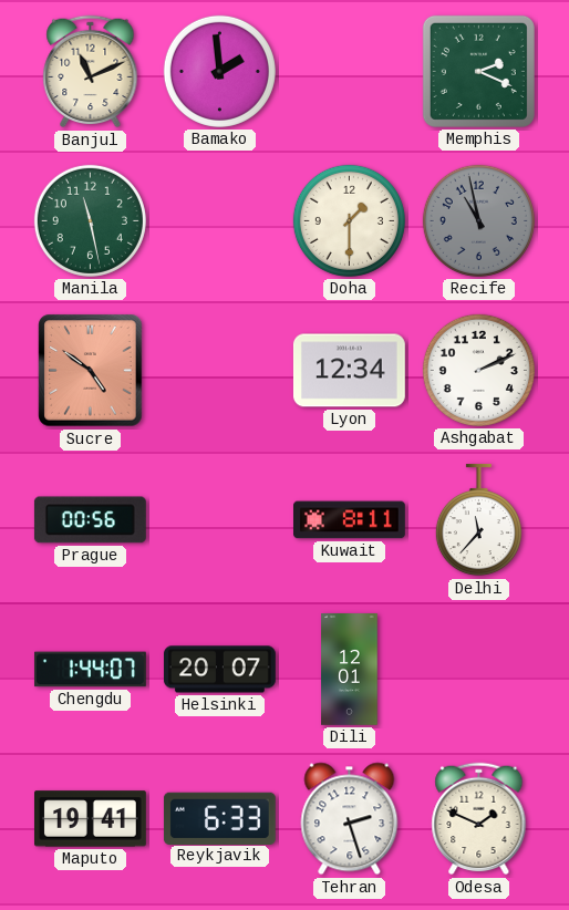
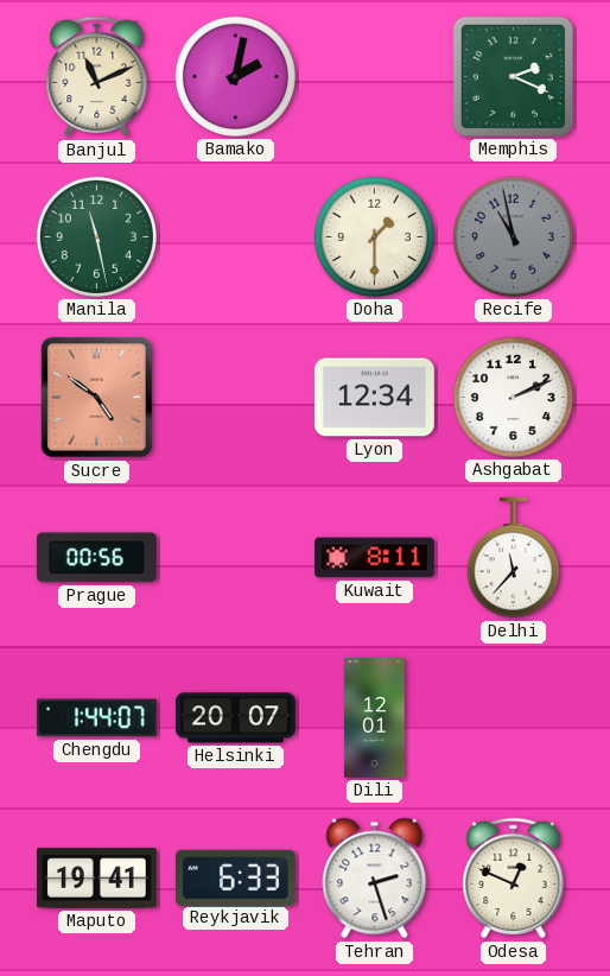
Bamako: 1:59 -> 2:02
Odesa: 1:49 -> 12:49
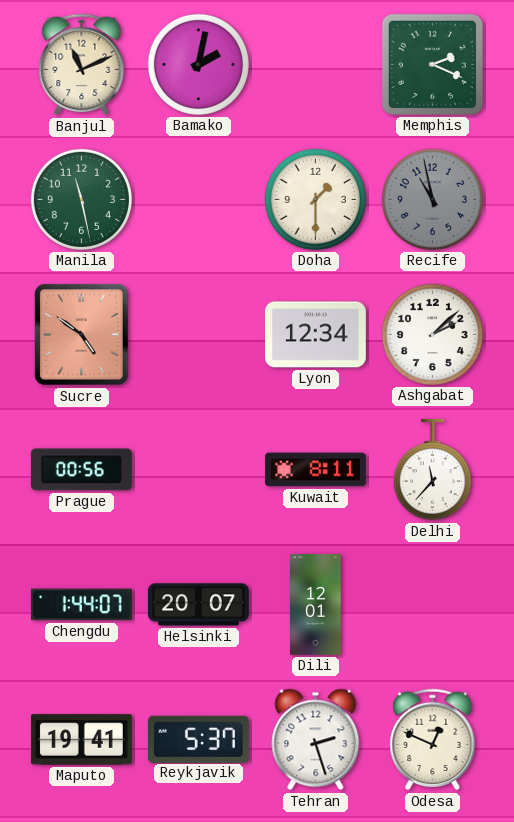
Ashgabat: 2:11 -> 2:08
Reykjavik: 6:33 -> 5:37
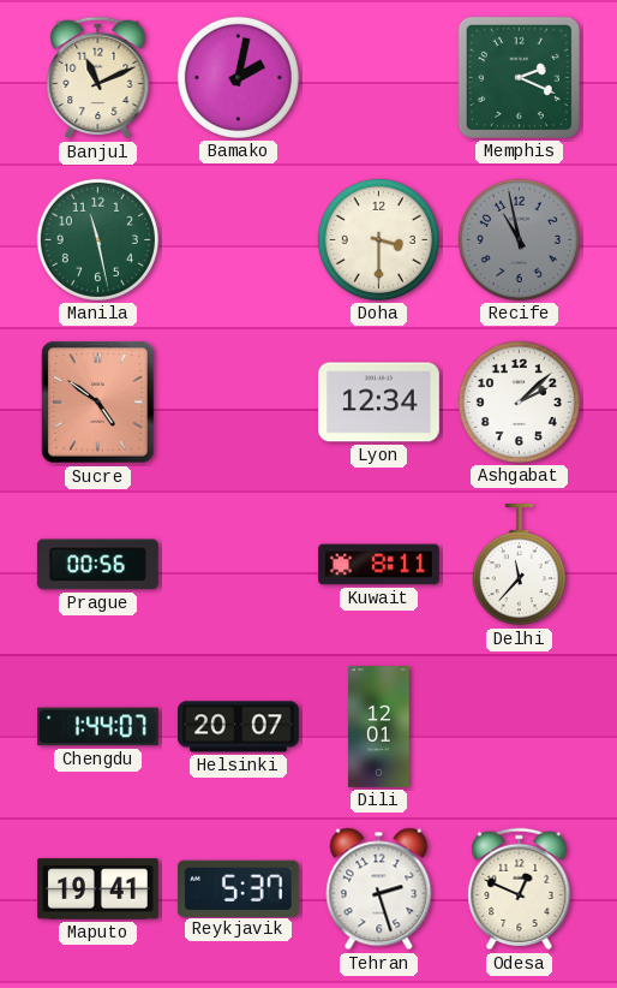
Doha: 1:30 -> 3:30
